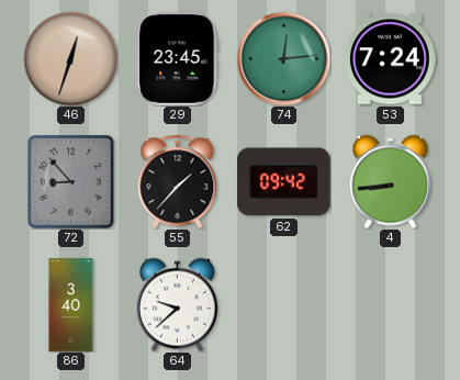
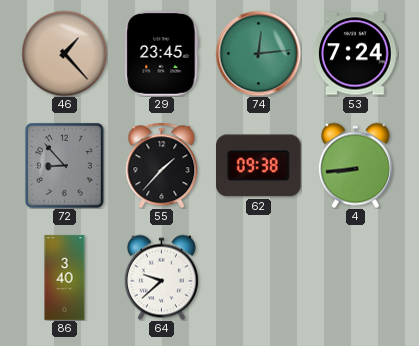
46: 12:33 -> 1:23
62: 09:42 -> 09:38
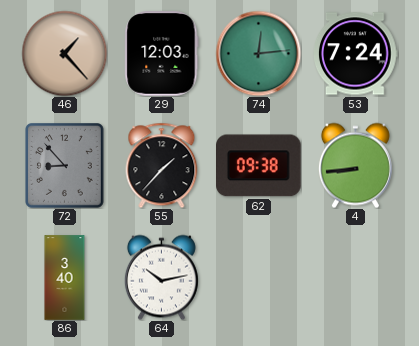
29: 23:45 -> 12:03
64: 9:38 -> 10:13
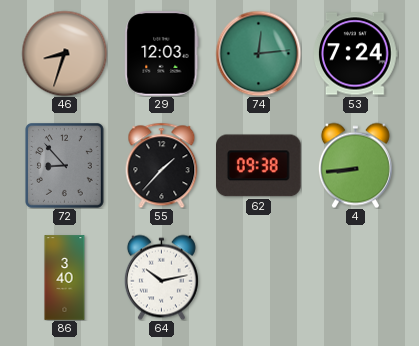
46: 1:23 -> 8:33
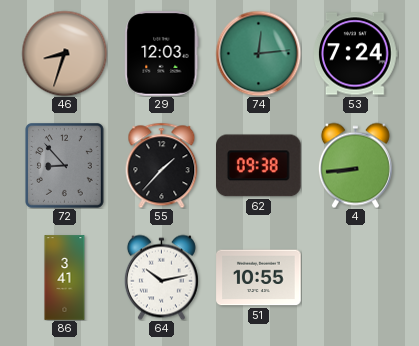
86: 3:40 -> 3:41
51: none -> 10:55
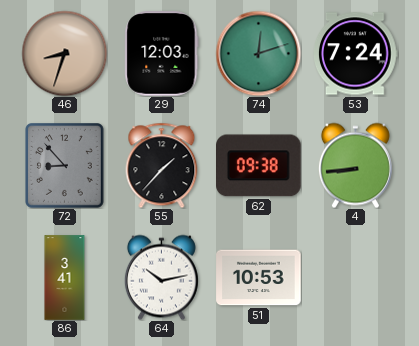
74: 12:14 -> 12:12
51: 10:55 -> 10:53
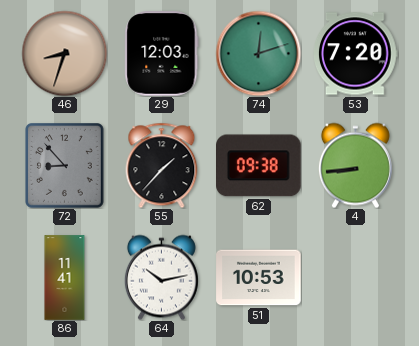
53: 7:24 -> 7:20
86: 3:41 -> 11:41
